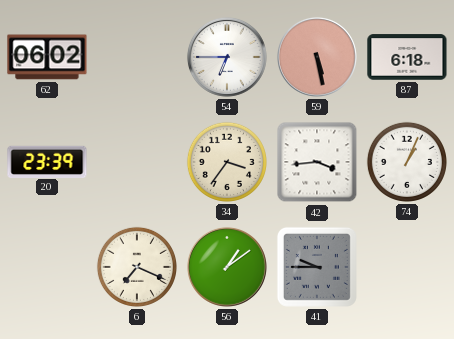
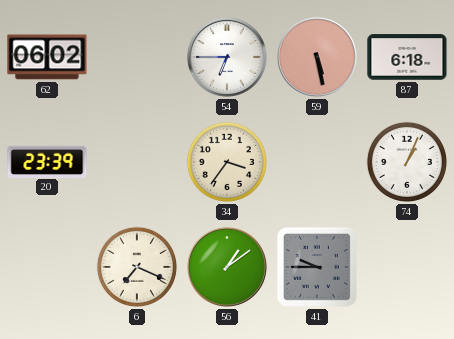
42: 3:44 -> none
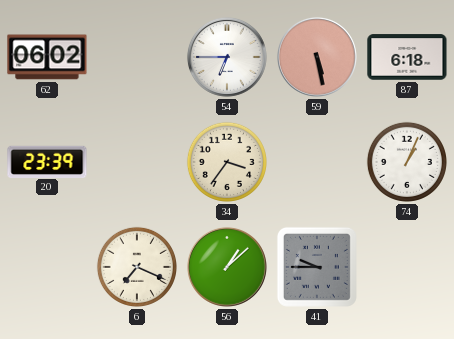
56: 1:09 -> 1:08
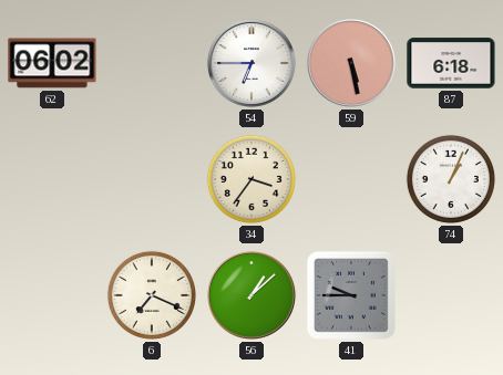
20: 23:39 -> none
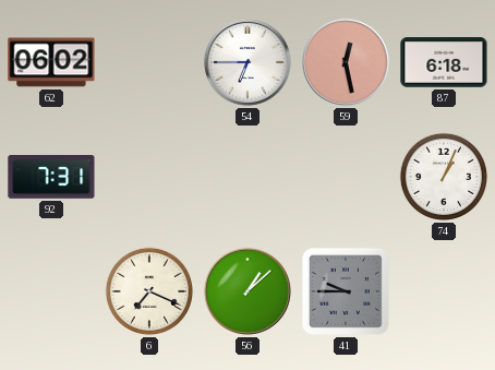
59: 5:28 -> 12:28
92: none -> 7:31
34: 3:36 -> none
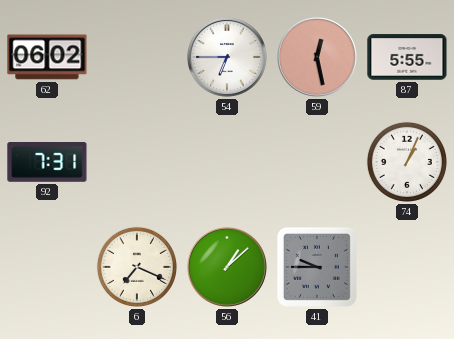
87: 6:18 -> 5:55
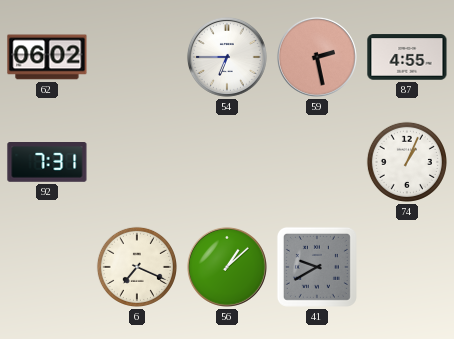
59: 12:28 -> 2:28
87: 5:55 -> 4:55
41: 9:45 -> 9:40
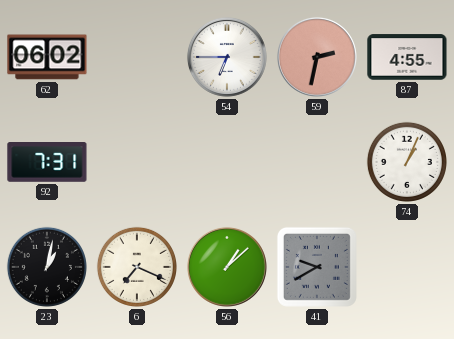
59: 2:28 -> 2:32
23: none -> 1:02
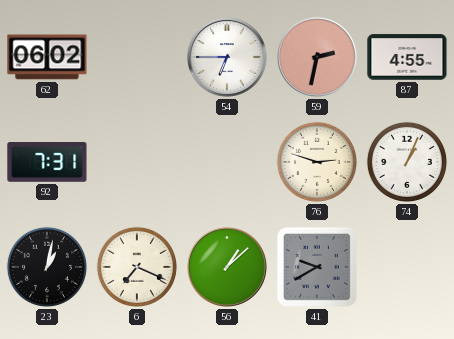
76: none -> 2:48
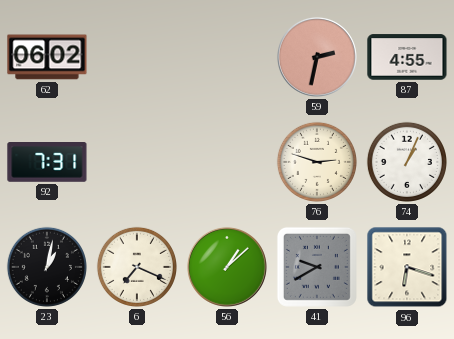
54: 6:45 -> none
96: none -> 6:18
